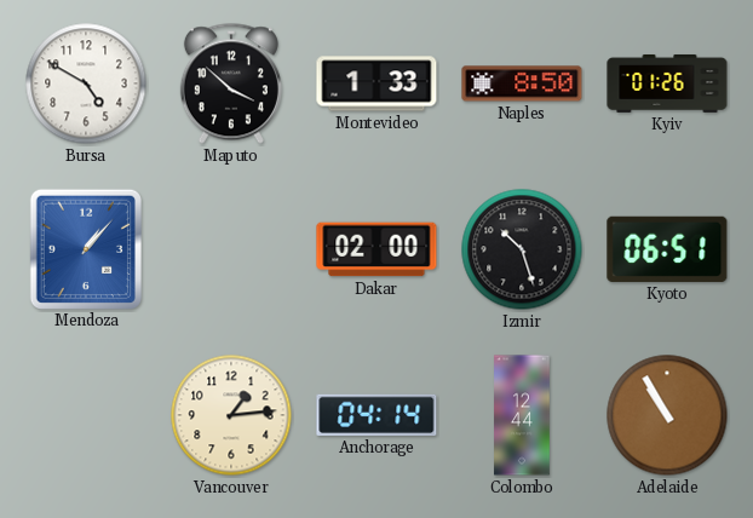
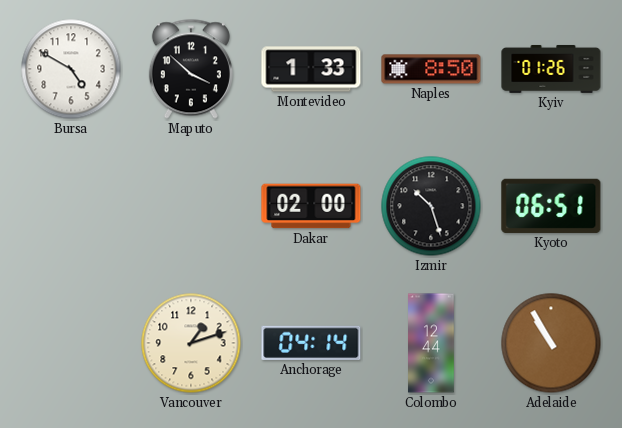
Mendoza: 1:07 -> none
Vancouver: 1:14 -> 1:12
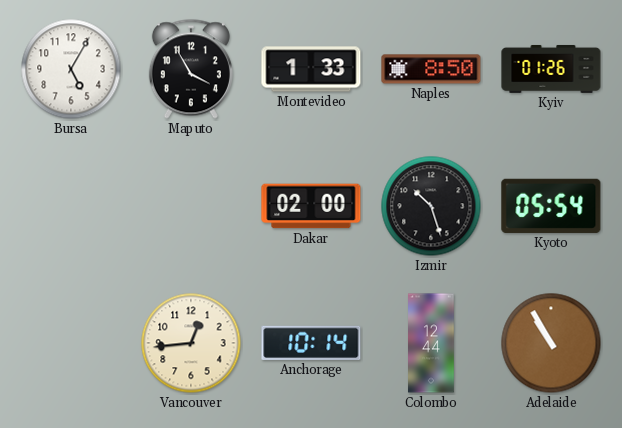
Bursa: 4:50 -> 5:05
Maputo: 3:52 -> 3:55
Kyoto: 06:51 -> 05:54
Vancouver: 1:12 -> 12:44
Anchorage: 04:14 -> 10:14
